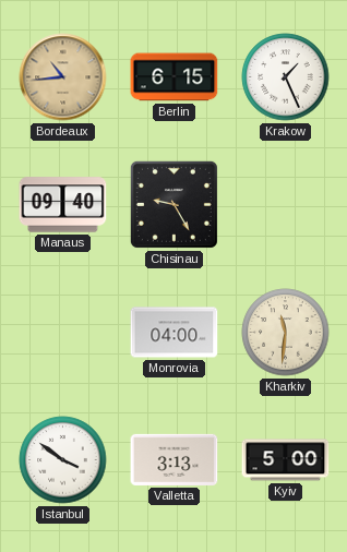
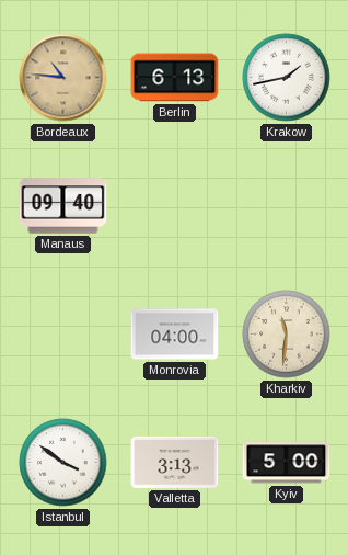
Bordeaux: 10:44 -> 10:46
Berlin: 6:15 -> 6:13
Krakow: 1:26 -> 1:43
Chisinau: 9:25 -> none
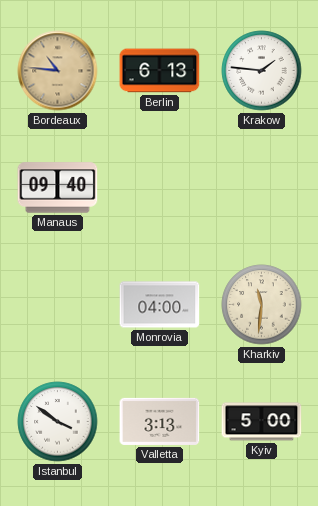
Krakow: 1:43 -> 1:46
